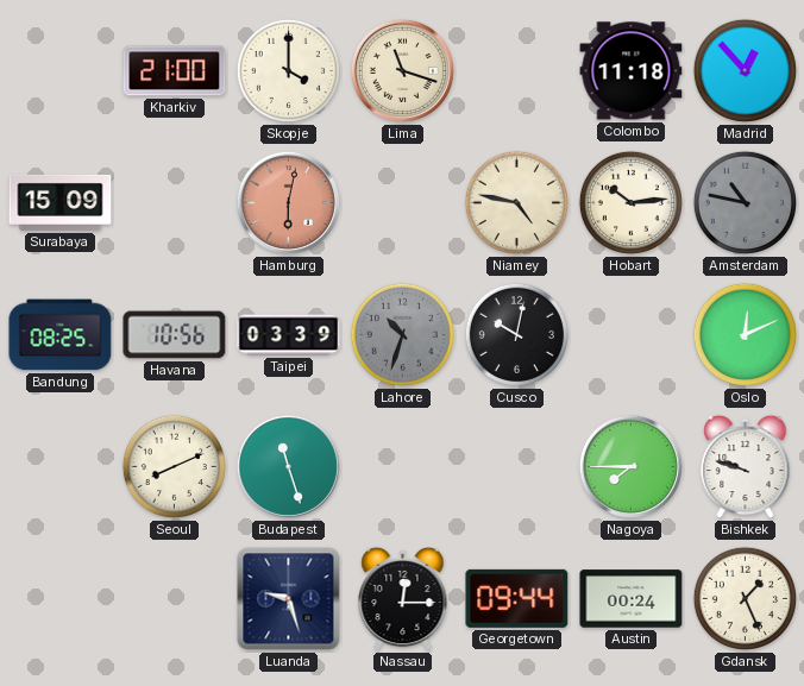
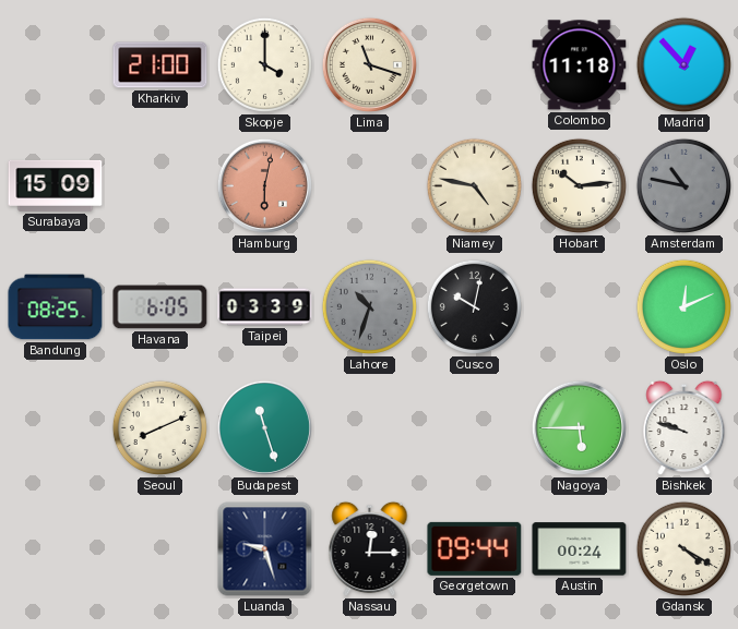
Havana: 10:56 -> 6:05
Nagoya: 7:45 -> 5:45
Gdansk: 1:26 -> 4:20
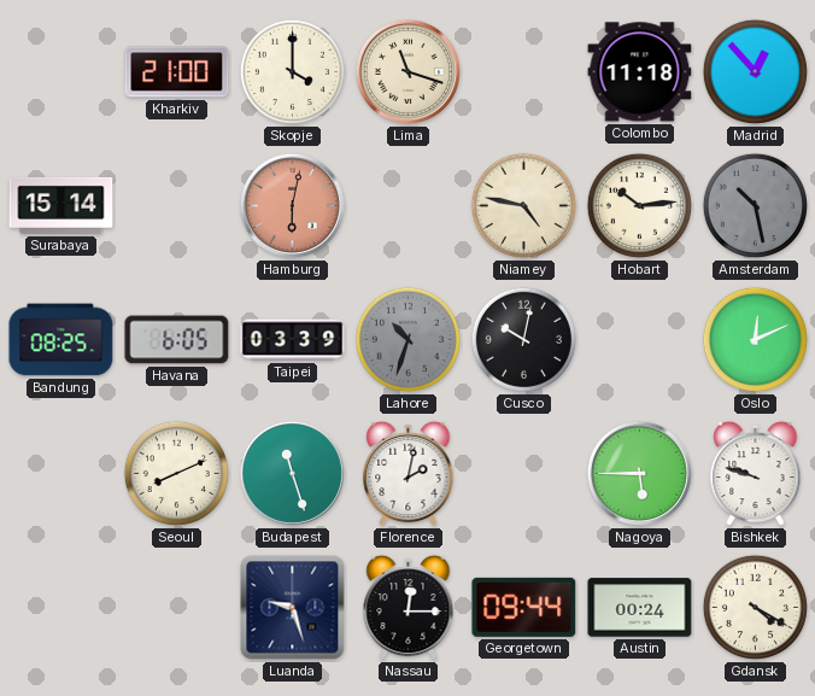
Surabaya: 15:09 -> 15:14
Amsterdam: 10:47 -> 10:28
Florence: none -> 2:02
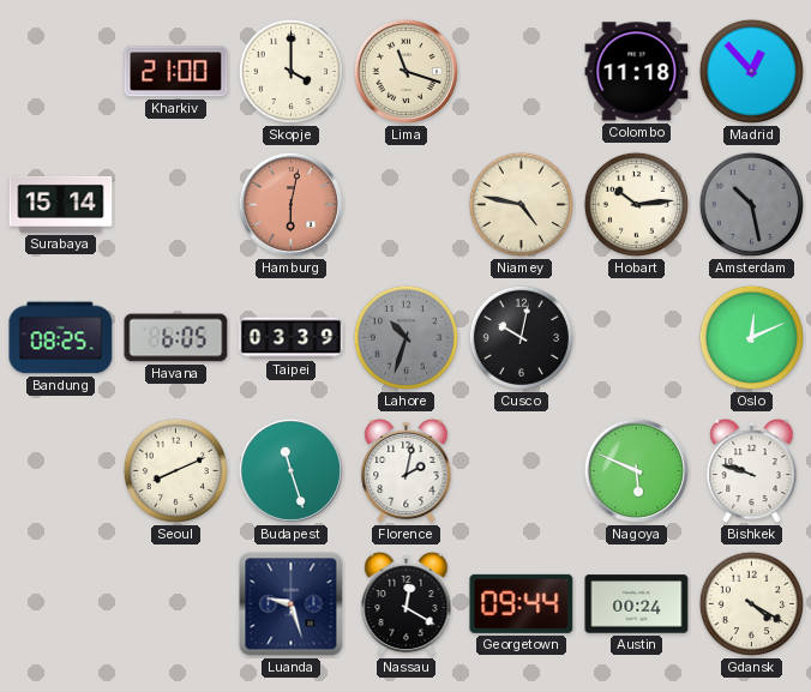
Nagoya: 5:45 -> 5:49
Nassau: 12:15 -> 12:20
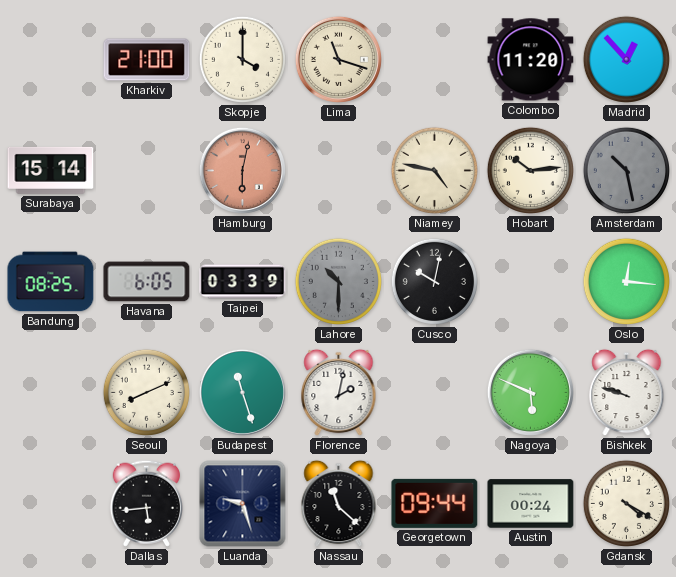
Colombo: 11:18 -> 11:20
Lahore: 10:33 -> 10:30
Oslo: 12:11 -> 12:16
Dallas: none -> 5:44
Nassau: 12:20 -> 11:22
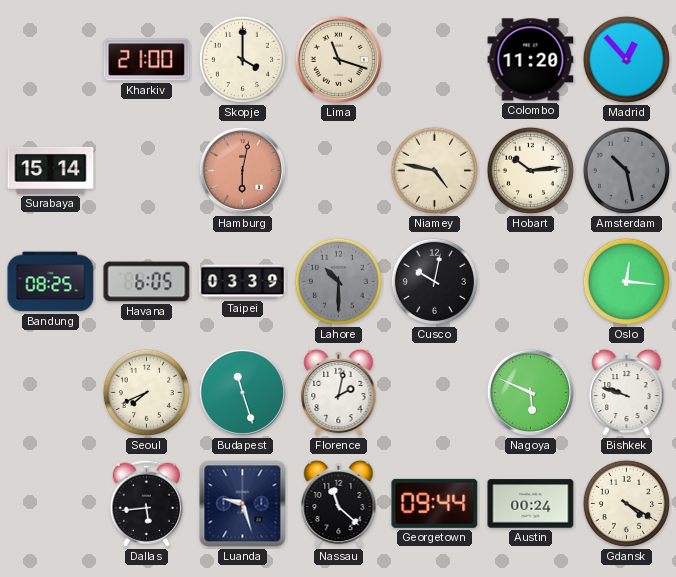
Seoul: 8:11 -> 7:41
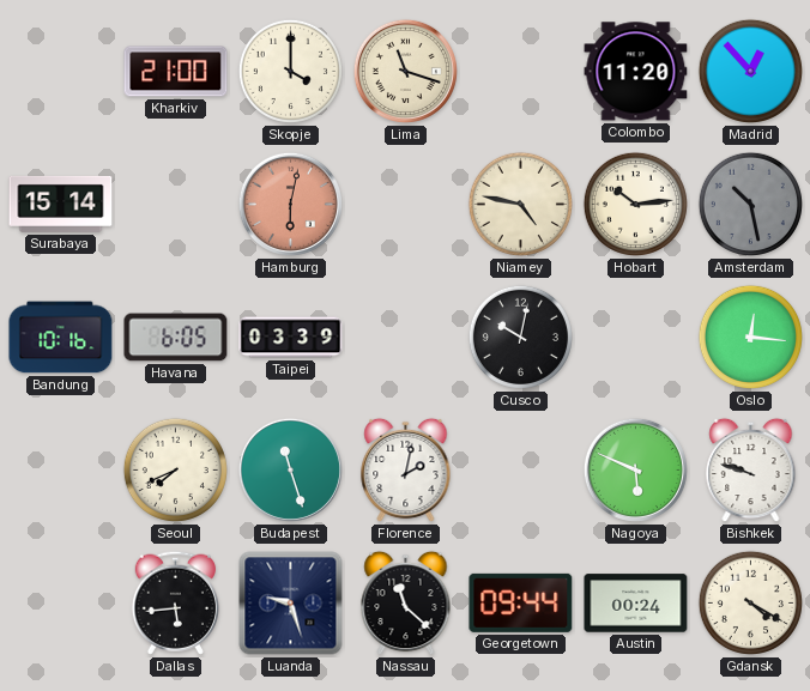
Bandung: 08:25 -> 10:16
Lahore: 10:30 -> none
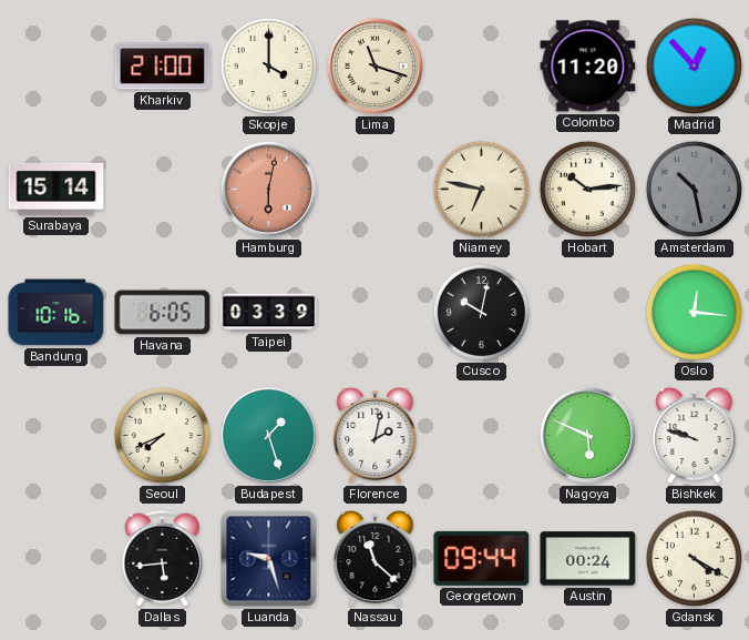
Niamey: 4:47 -> 6:47
Budapest: 11:27 -> 1:27
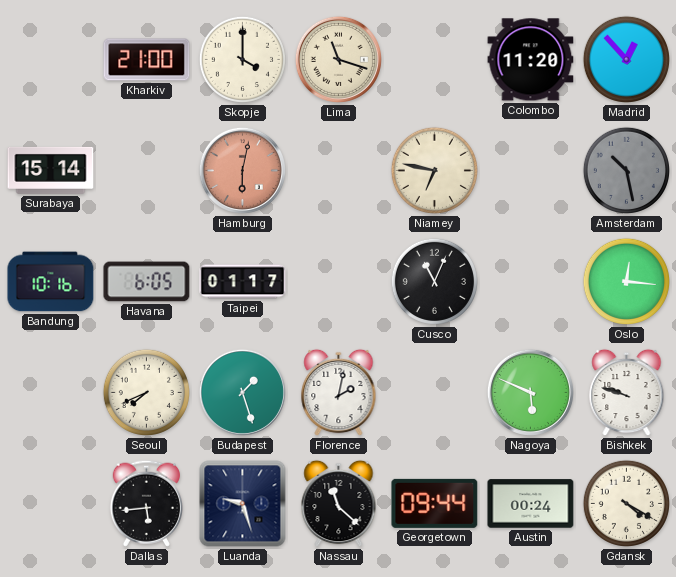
Hobart: 10:14 -> none
Taipei: 03:39 -> 01:17
Cusco: 10:02 -> 11:04
